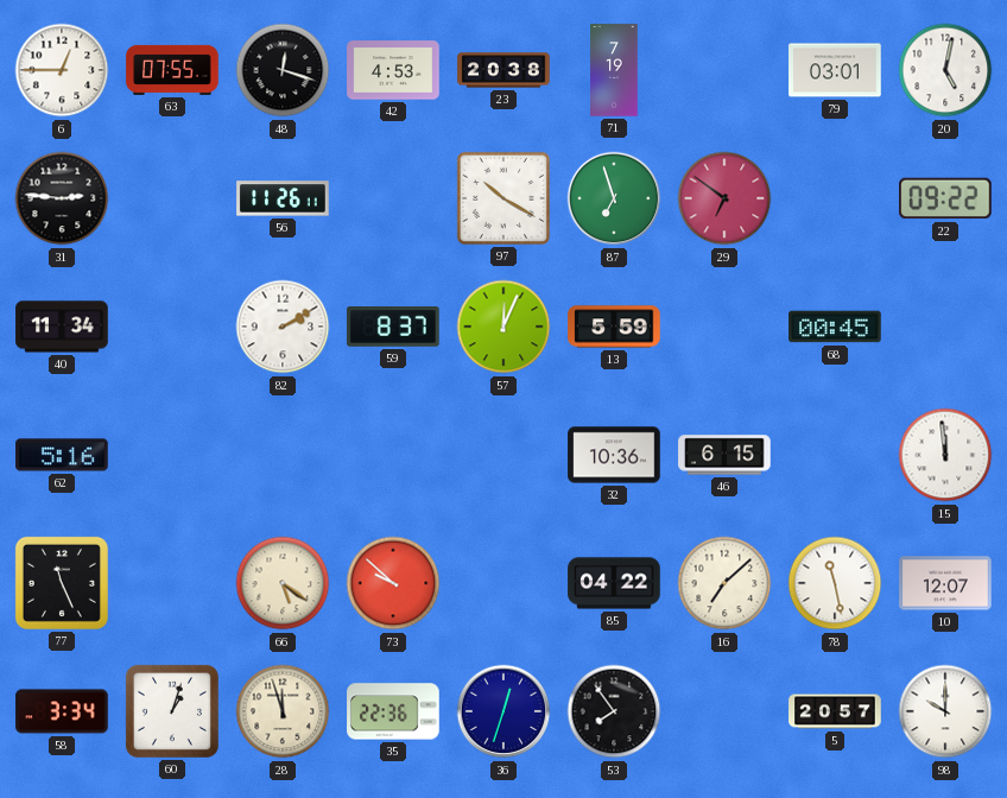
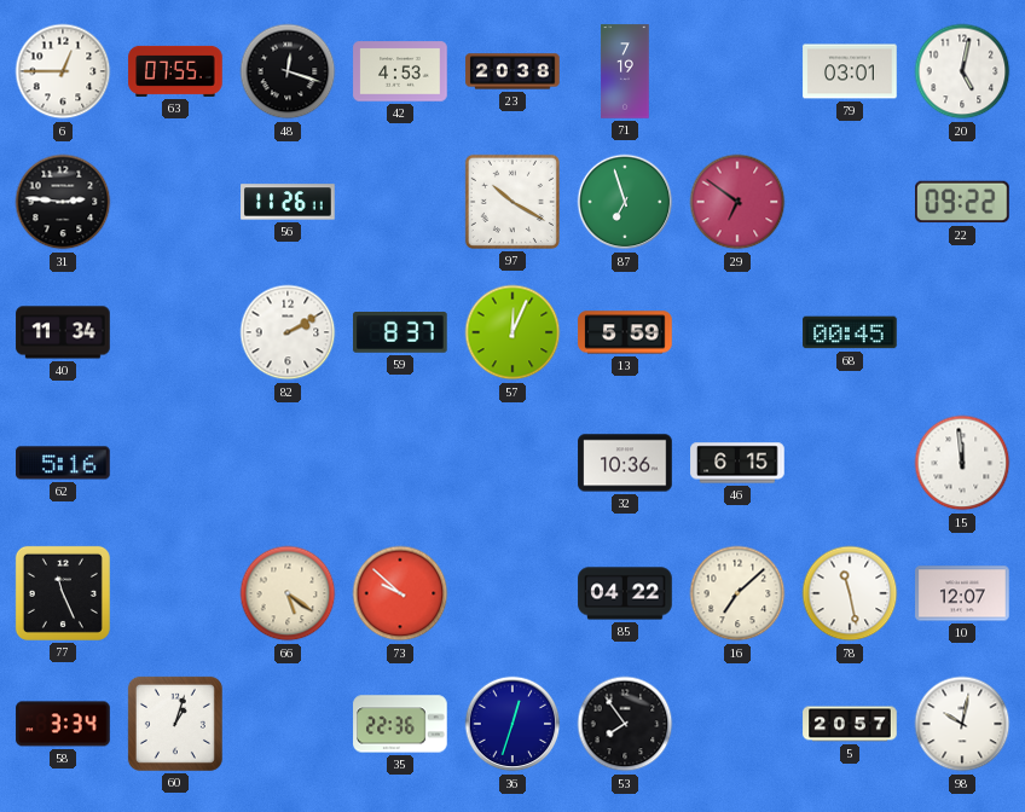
28: 11:57 -> none
98: 10:00 -> 10:02
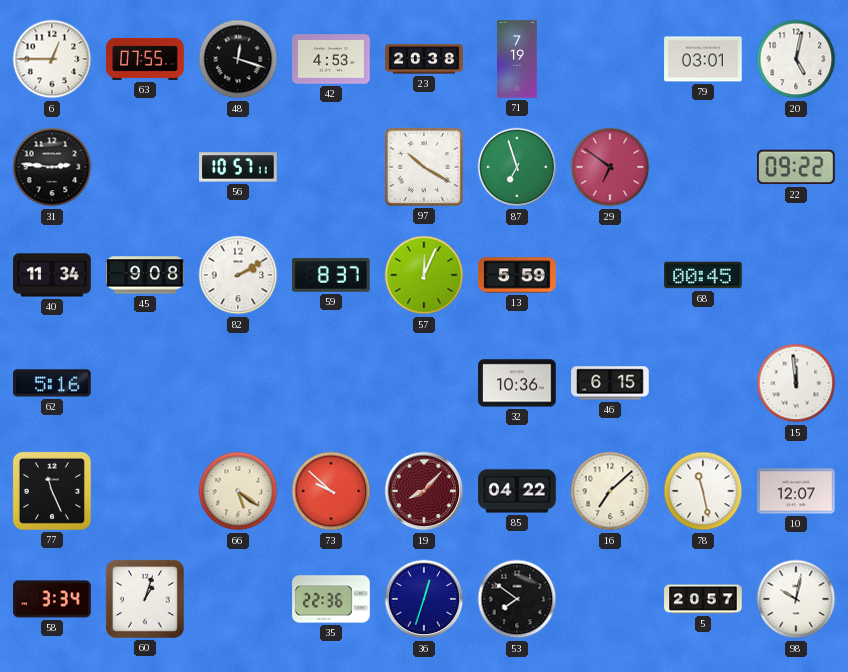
56: 11:26 -> 10:57
45: none -> 9:08
19: none -> 8:07
53: 7:54 -> 7:51
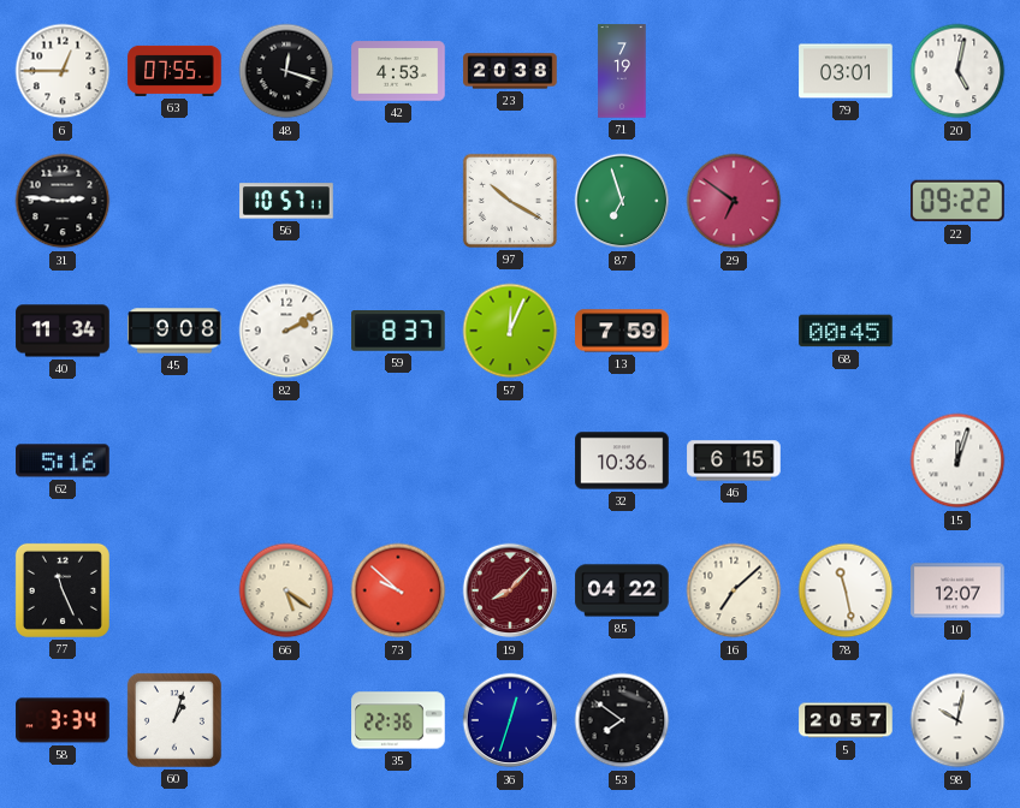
13: 5:59 -> 7:59
15: 11:59 -> 12:03
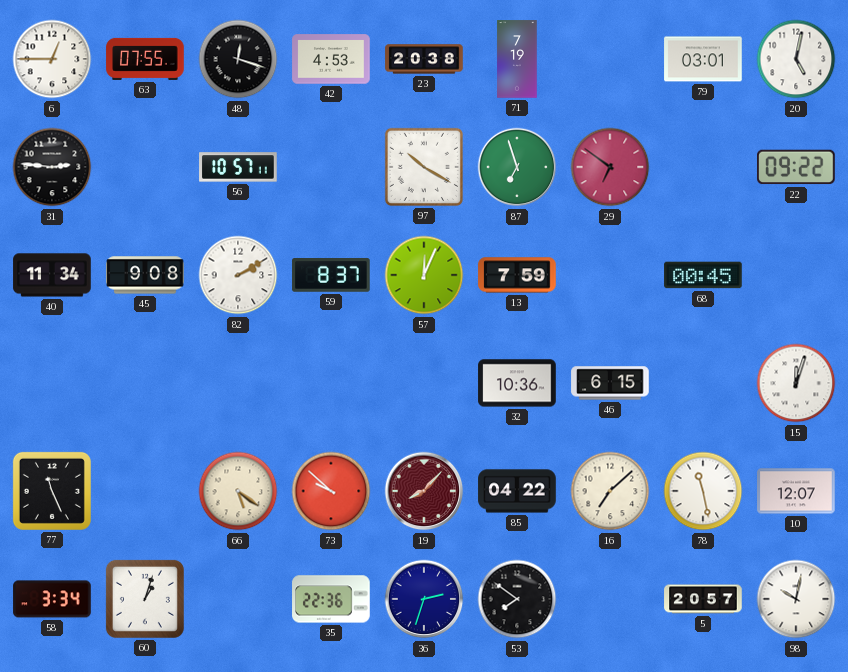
62: 5:16 -> none
36: 12:33 -> 2:33
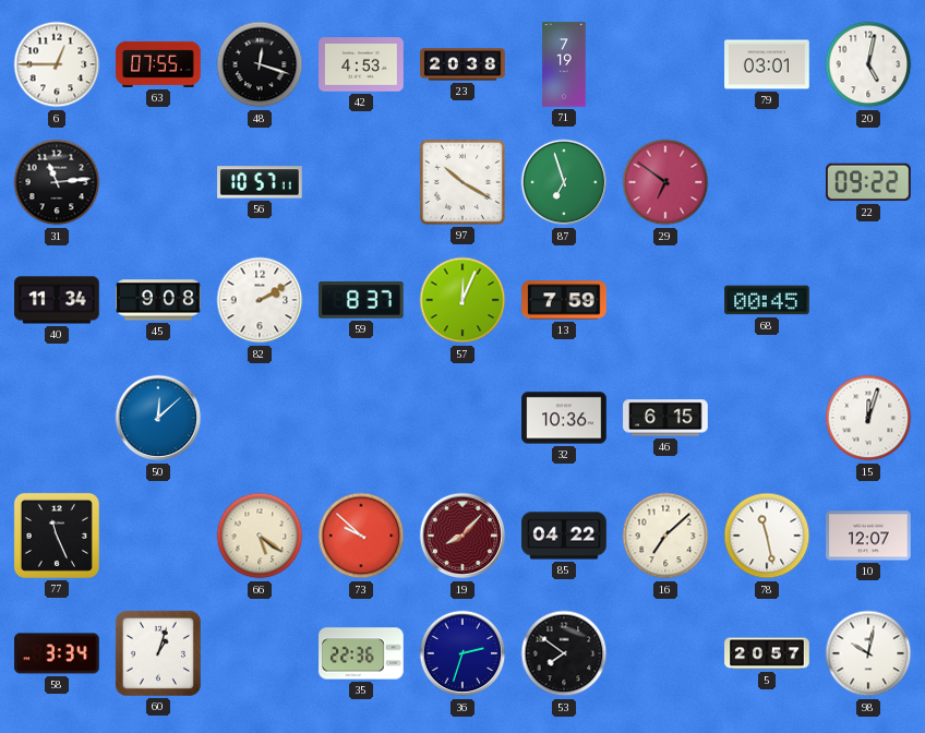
31: 2:46 -> 11:14
50: none -> 12:08
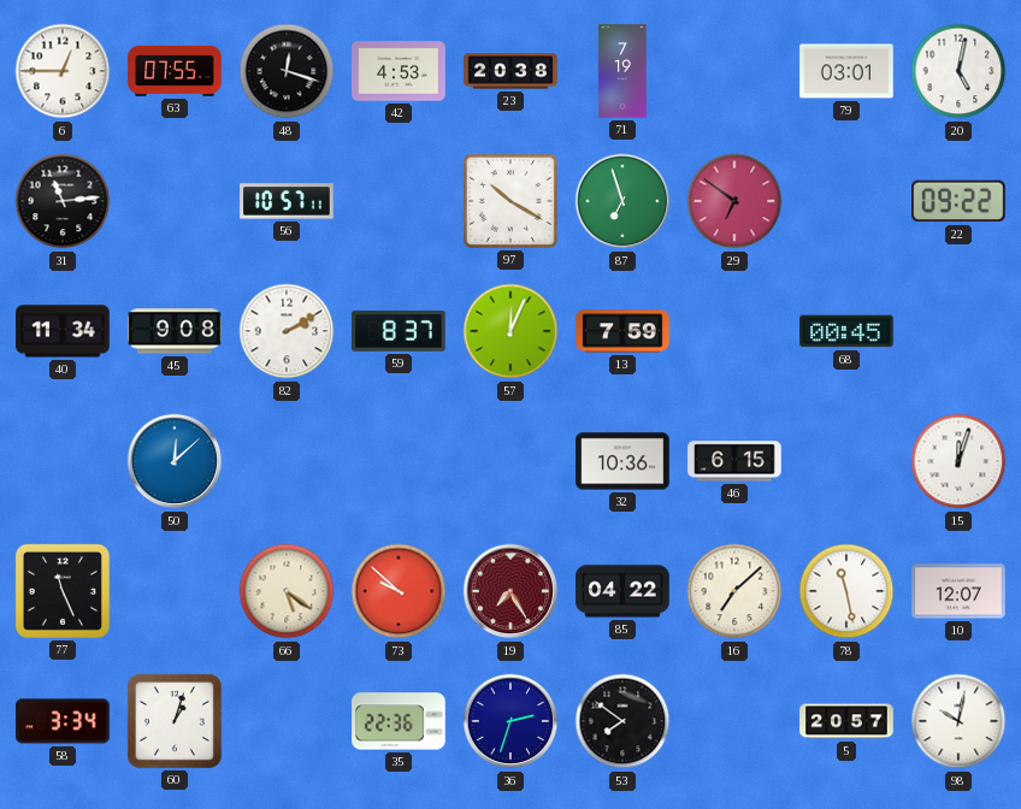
19: 8:07 -> 7:25
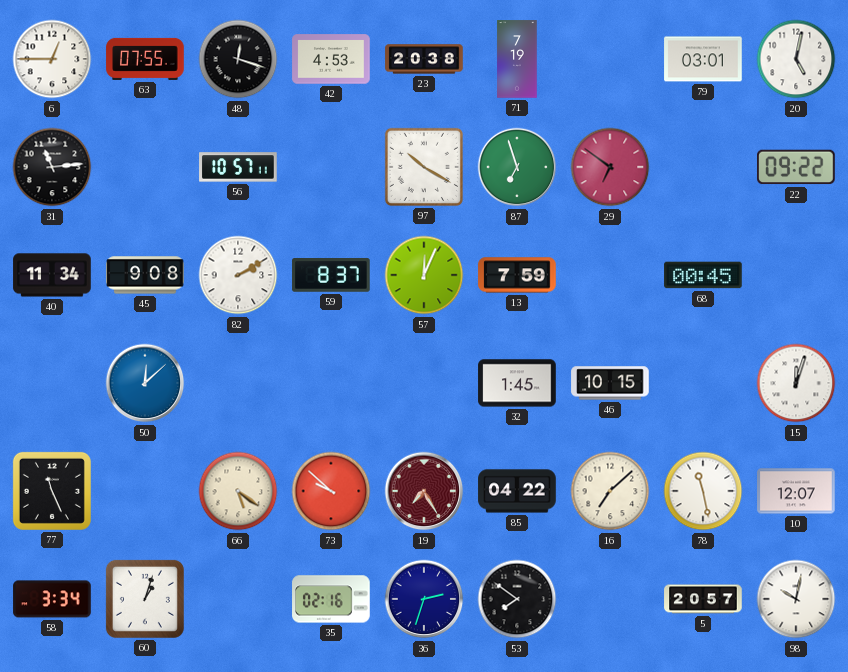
32: 10:36 -> 1:45
46: 6:15 -> 10:15
35: 22:36 -> 02:16
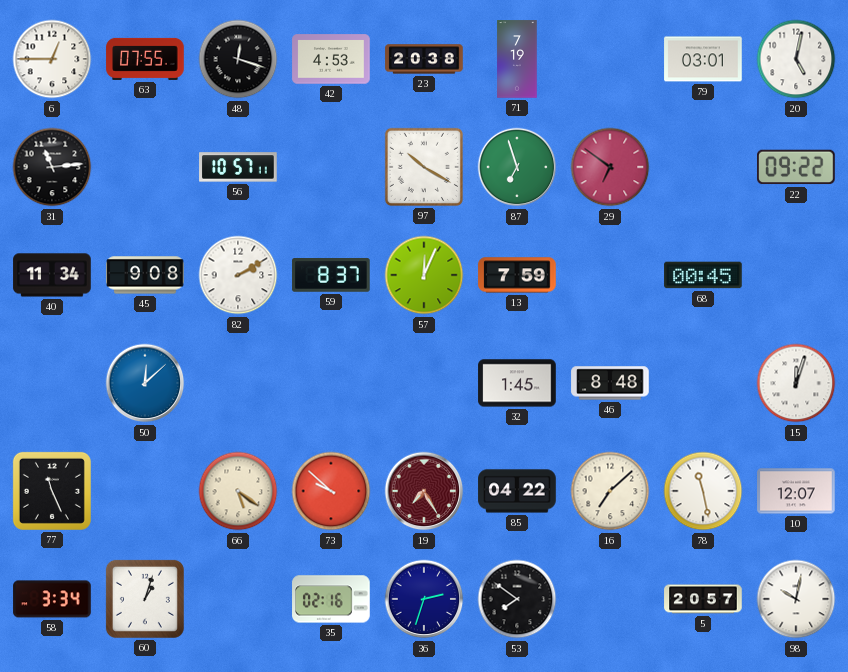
46: 10:15 -> 8:48
